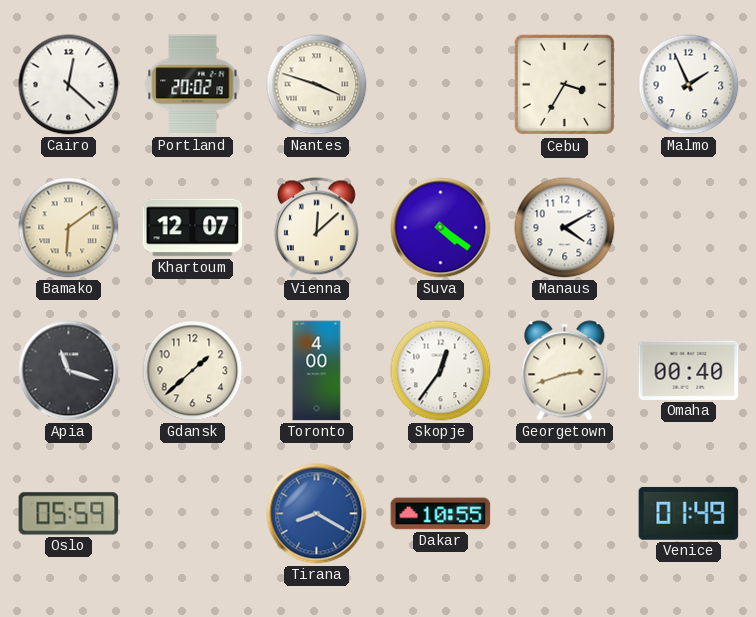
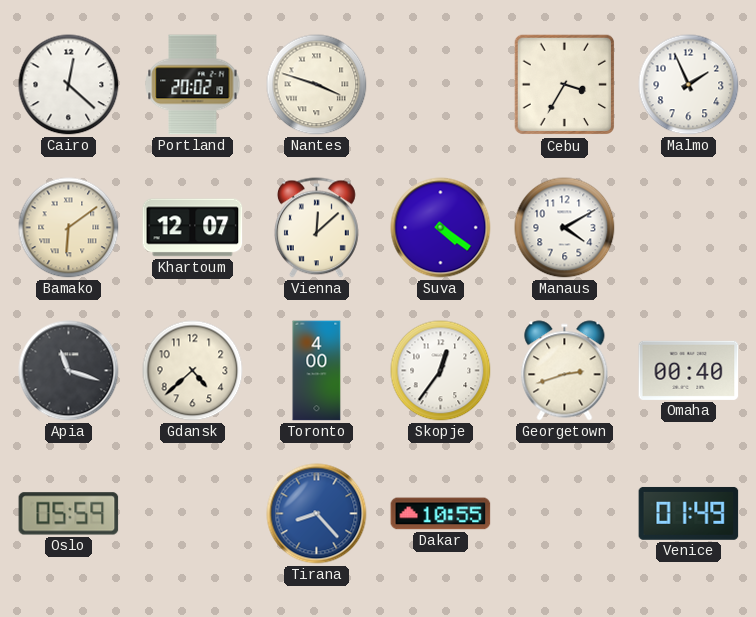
Gdansk: 1:38 -> 4:38
Tirana: 8:20 -> 8:23
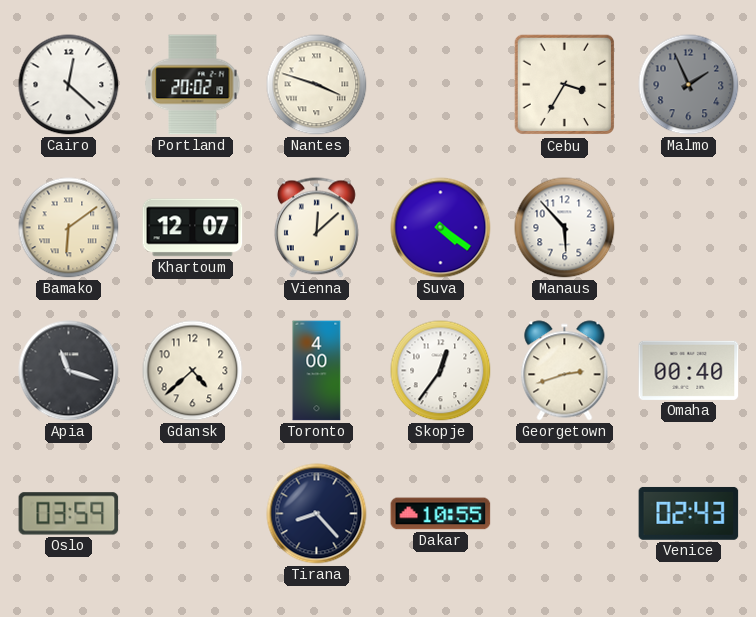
Malmo dial: white -> grey
Manaus: 4:10 -> 5:53
Oslo: 05:59 -> 03:59
Tirana dial: blue -> navy
Venice: 01:49 -> 02:43
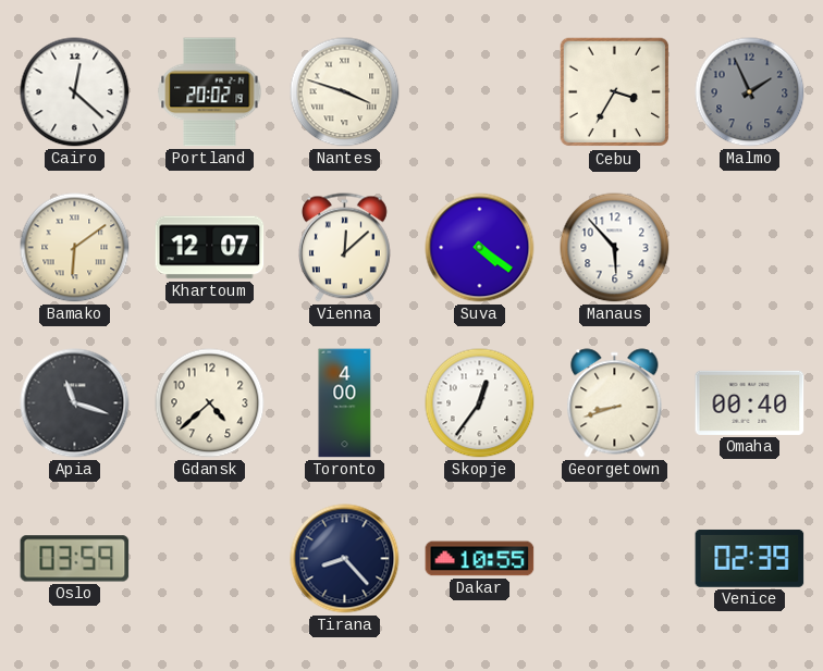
Georgetown: 2:42 -> 8:42
Venice: 02:43 -> 02:39
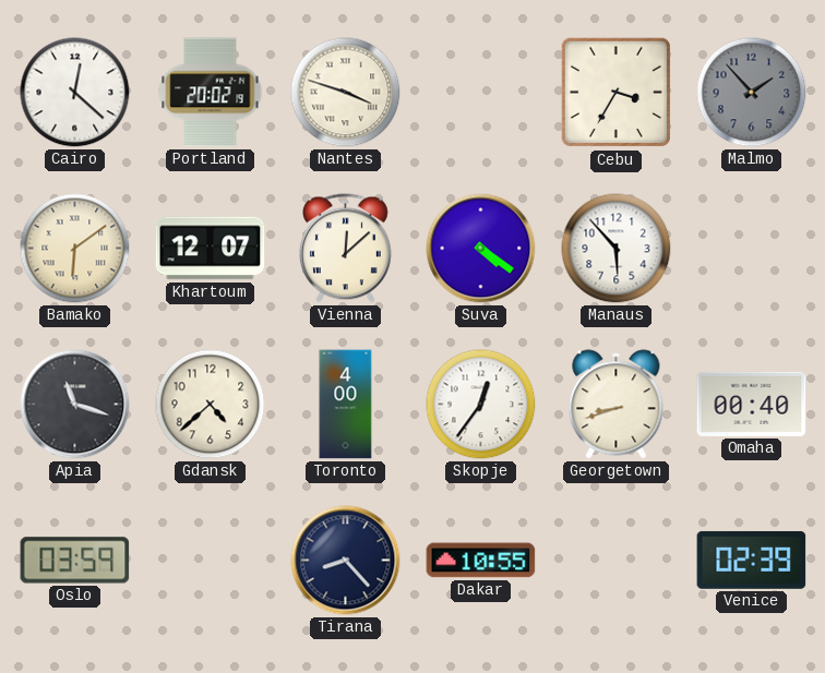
Malmo: 1:56 -> 1:53
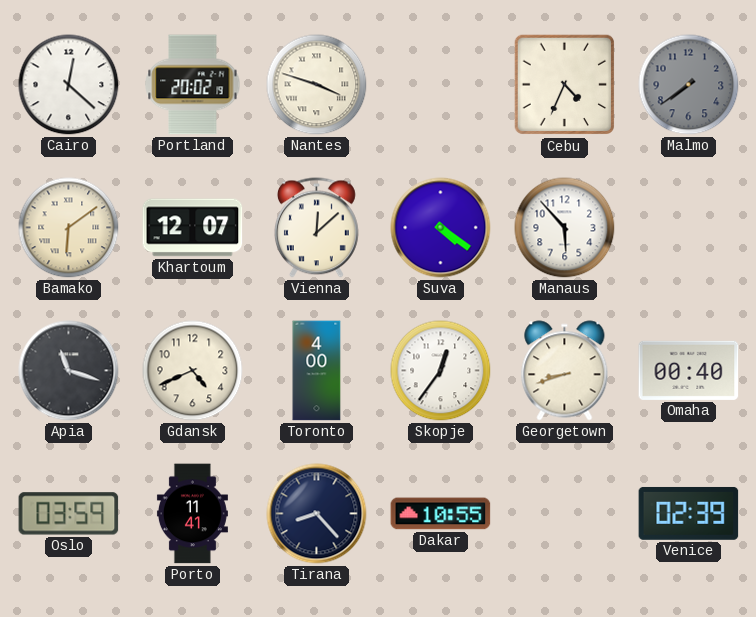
Cebu: 3:35 -> 4:34
Malmo: 1:53 -> 7:39
Gdansk: 4:38 -> 4:41
Porto: none -> 11:41
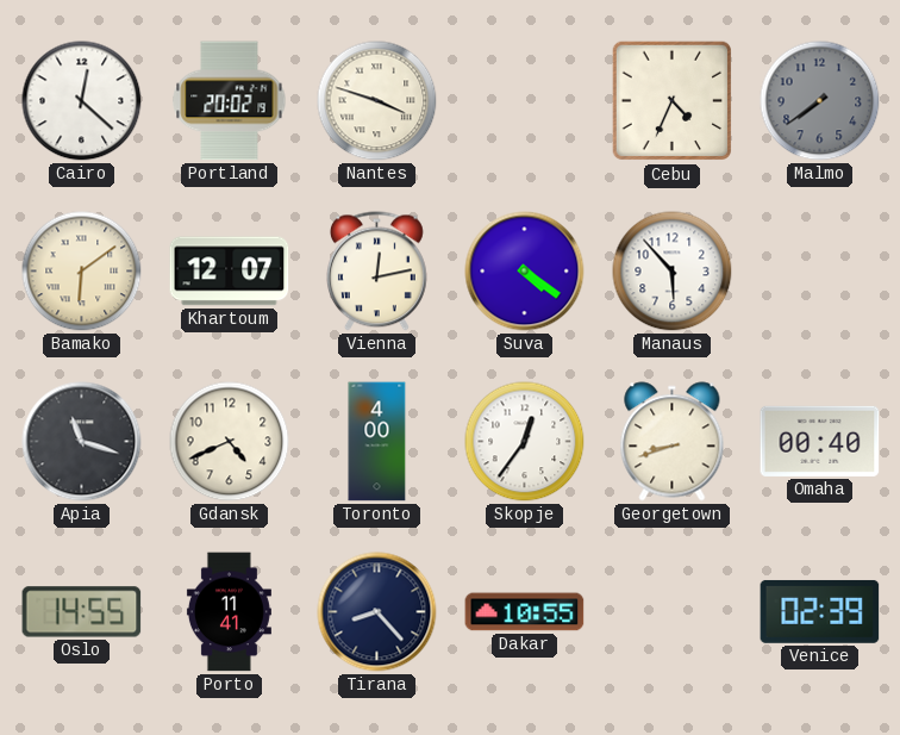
Vienna: 12:08 -> 12:13
Oslo: 03:59 -> 14:55
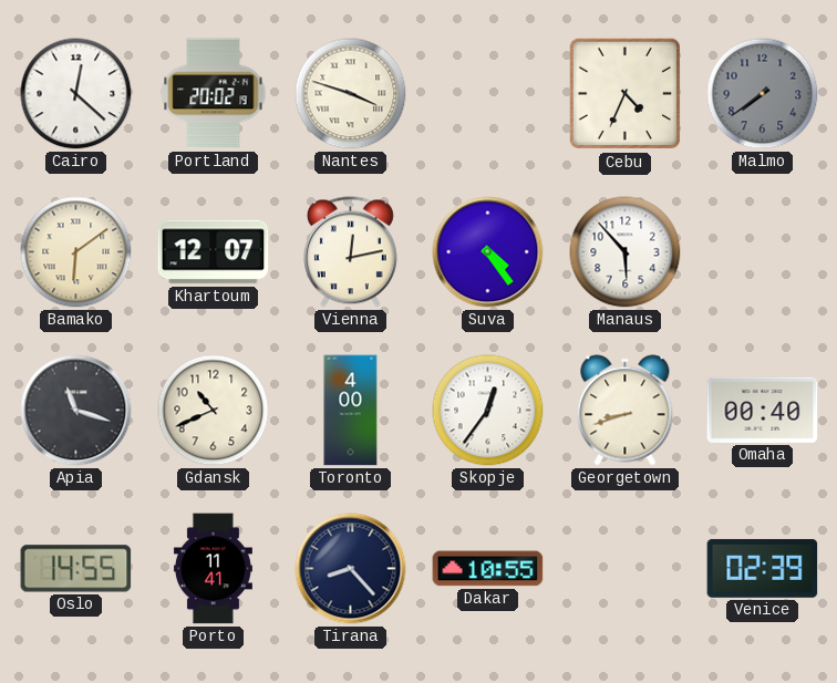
Suva: 4:21 -> 4:24
Gdansk: 4:41 -> 10:41
